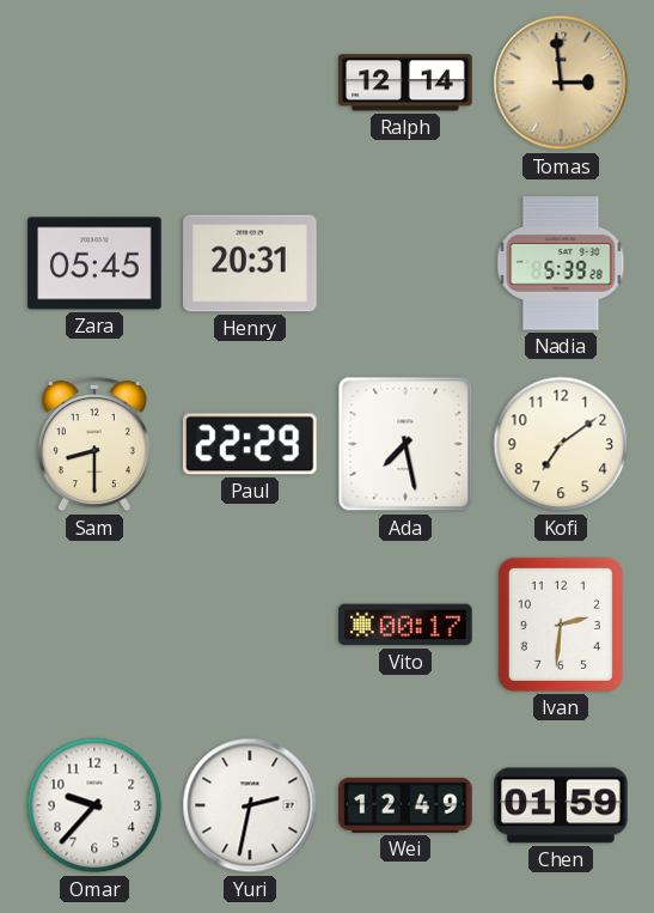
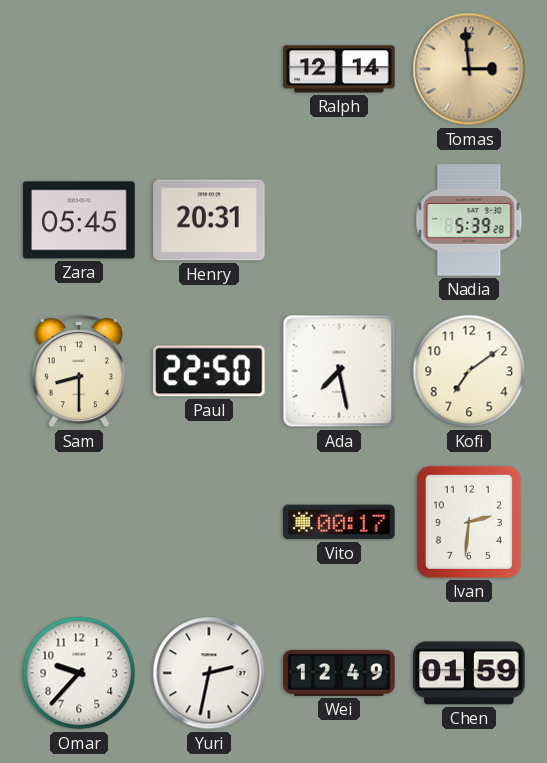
Paul: 22:29 -> 22:50
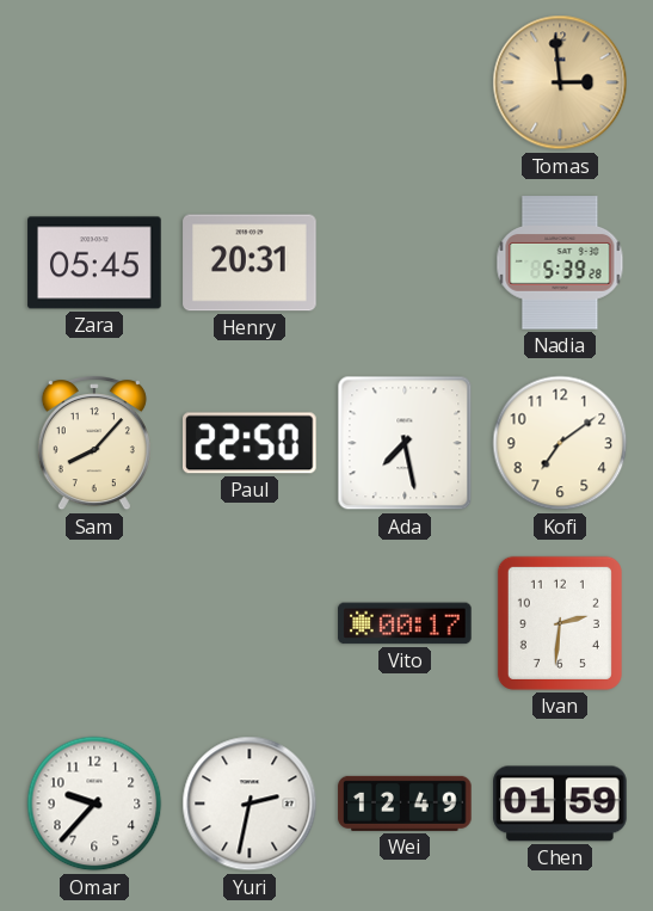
Ralph: 12:14 -> none
Sam: 8:30 -> 8:07
